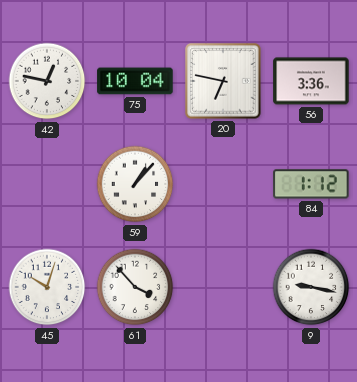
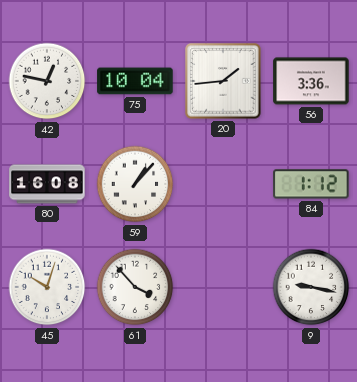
20: 6:47 -> 1:44
80: none -> 16:08
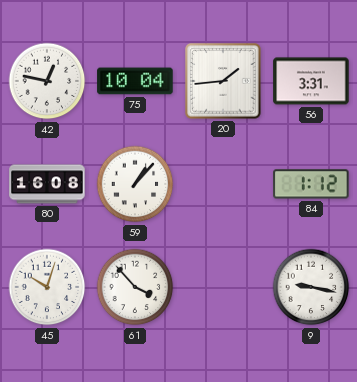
56: 3:36 -> 3:31
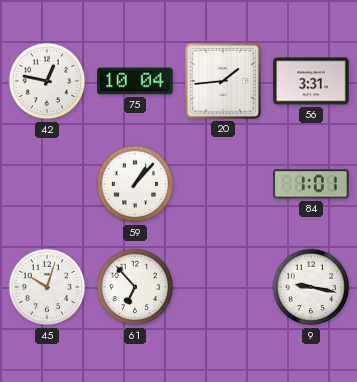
80: 16:08 -> none
84: 1:12 -> 1:01
61: 3:53 -> 6:53
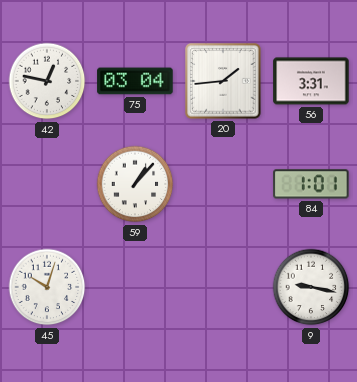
75: 10:04 -> 03:04
61: 6:53 -> none
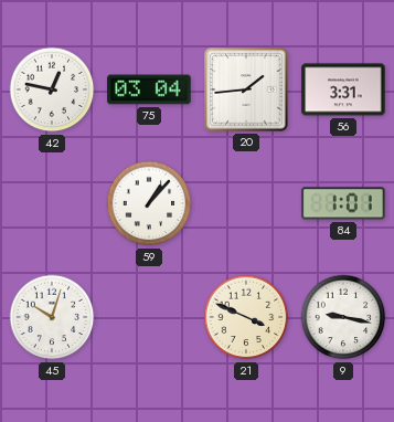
21: none -> 3:49
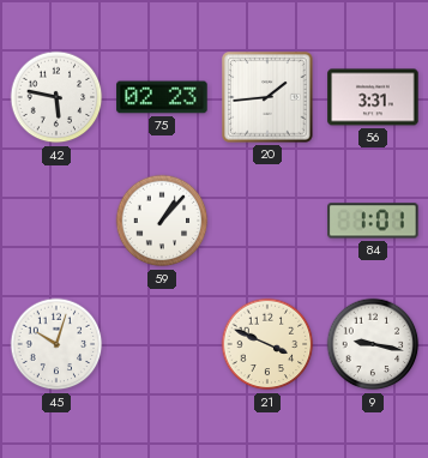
42: 12:47 -> 5:47
75: 03:04 -> 02:23
